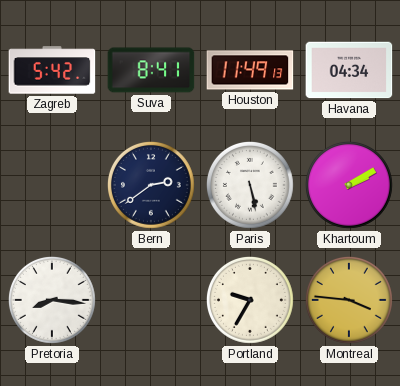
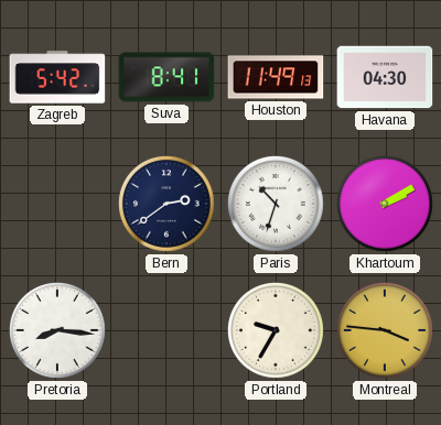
Havana: 04:34 -> 04:30
Paris: 5:28 -> 10:33
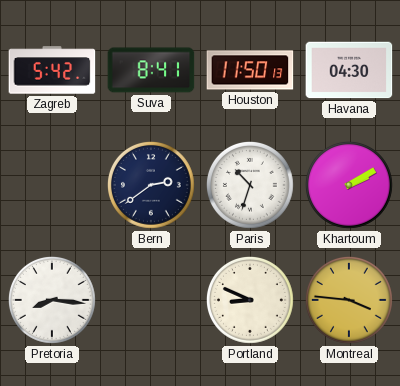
Houston: 11:49 -> 11:50
Portland: 9:35 -> 8:49
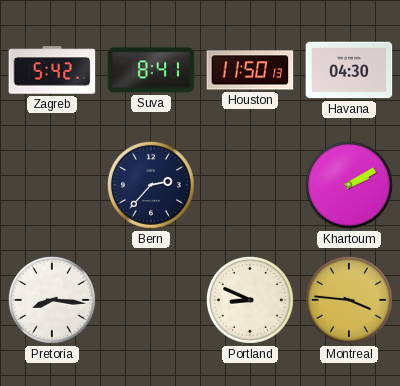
Bern: 2:39 -> 2:37
Paris: 10:33 -> none
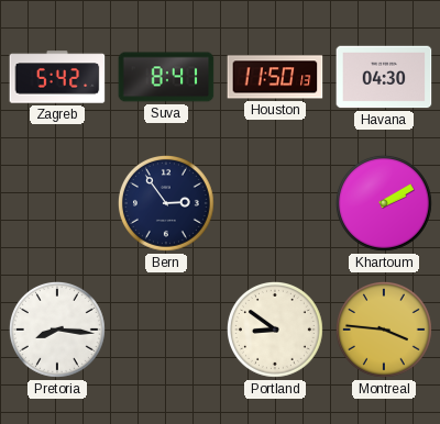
Bern: 2:37 -> 2:54
Portland: 8:49 -> 8:51
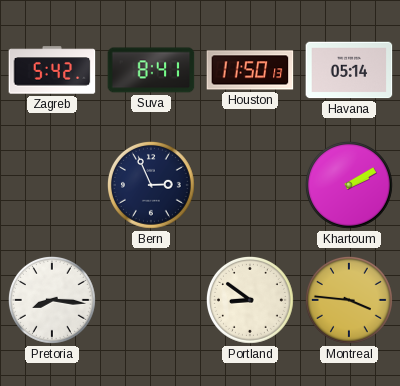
Havana: 04:30 -> 05:14
Bern: 2:54 -> 2:56
